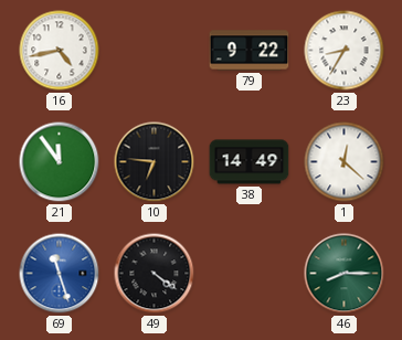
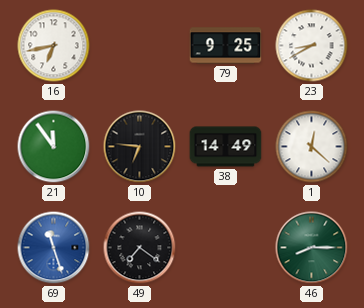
16: 4:43 -> 6:43
79: 9:22 -> 9:25
23: 8:35 -> 8:40
49: 4:21 -> 7:21
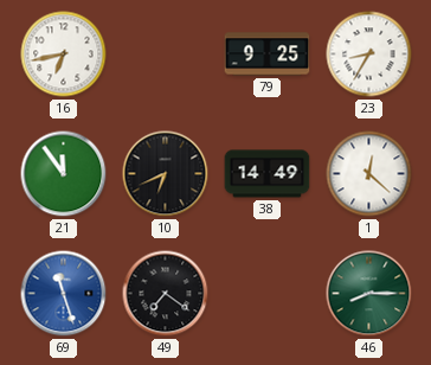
23: 8:40 -> 8:35
10: 6:46 -> 6:41
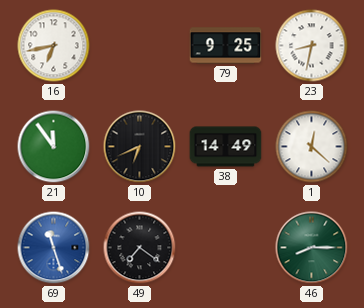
23: 8:35 -> 8:32
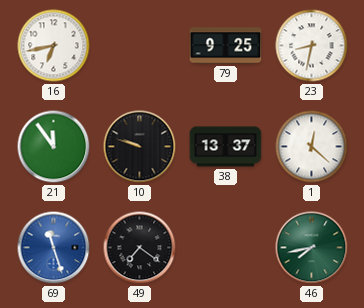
10: 6:41 -> 9:48
38: 14:49 -> 13:37
46: 8:15 -> 7:43
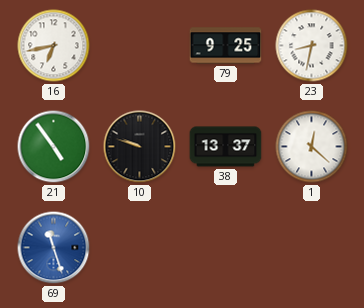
21: 11:54 -> 4:54
49: 7:21 -> none
46: 7:43 -> none
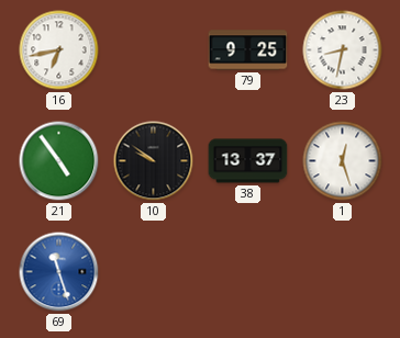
10: 9:48 -> 9:51
1: 12:22 -> 12:27
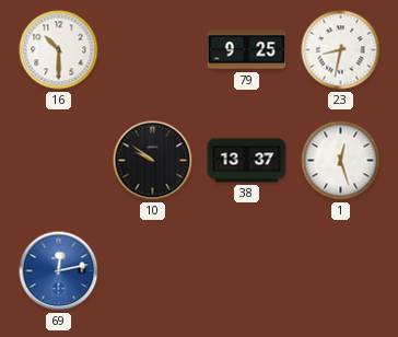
16: 6:43 -> 10:30
21: 4:54 -> none
69: 11:27 -> 12:13
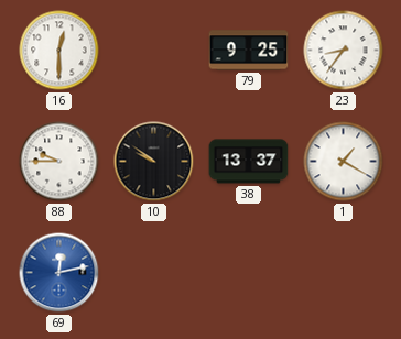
16: 10:30 -> 12:30
23: 8:32 -> 8:36
88: none -> 9:45
1: 12:27 -> 1:20
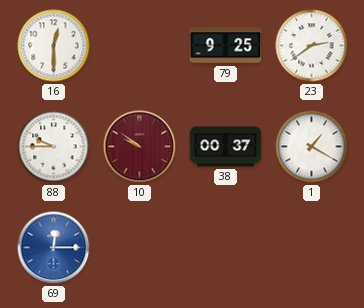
23: 8:36 -> 2:39
10 dial: black -> burgundy
38: 13:37 -> 00:37
69: 12:13 -> 12:15
